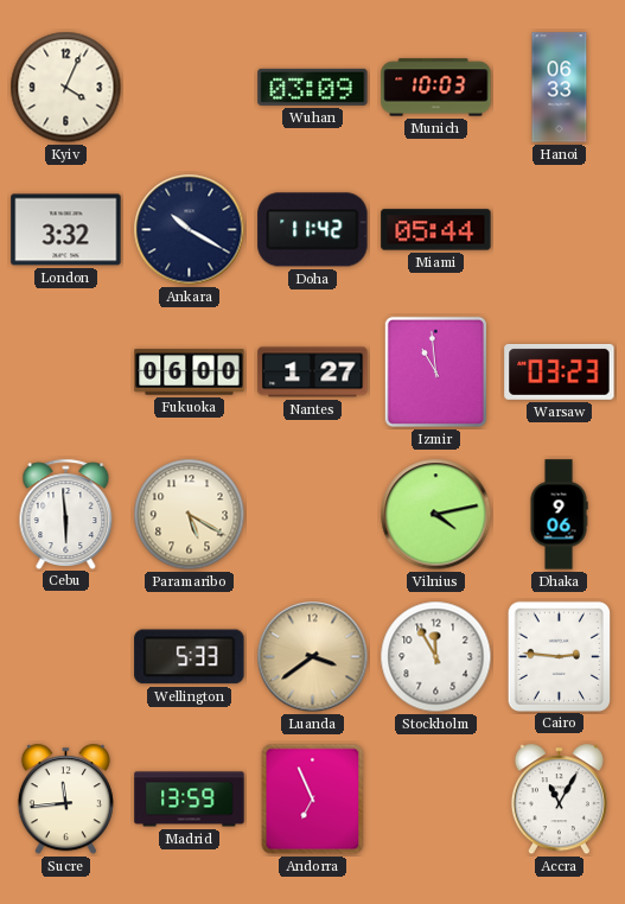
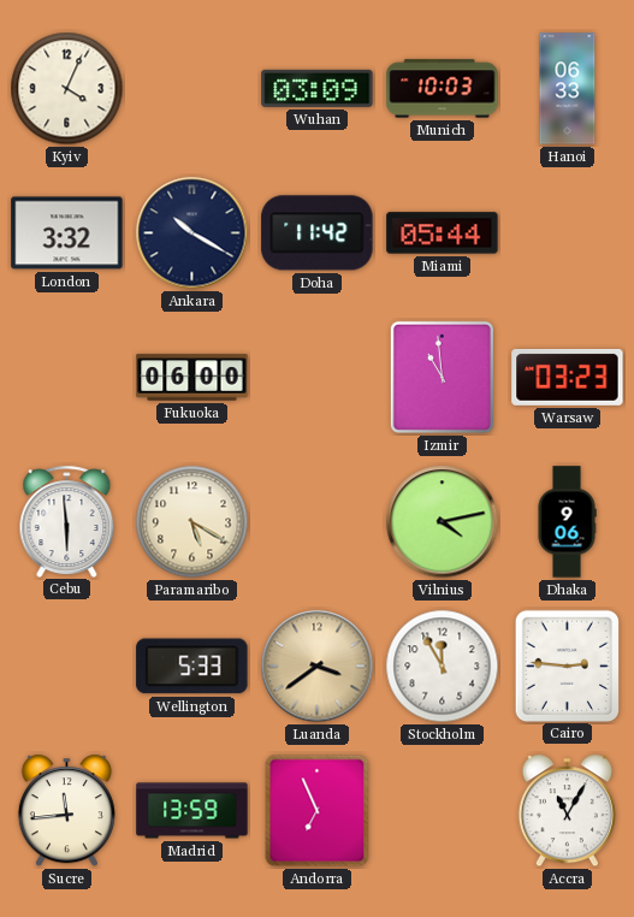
Nantes: 1:27 -> none
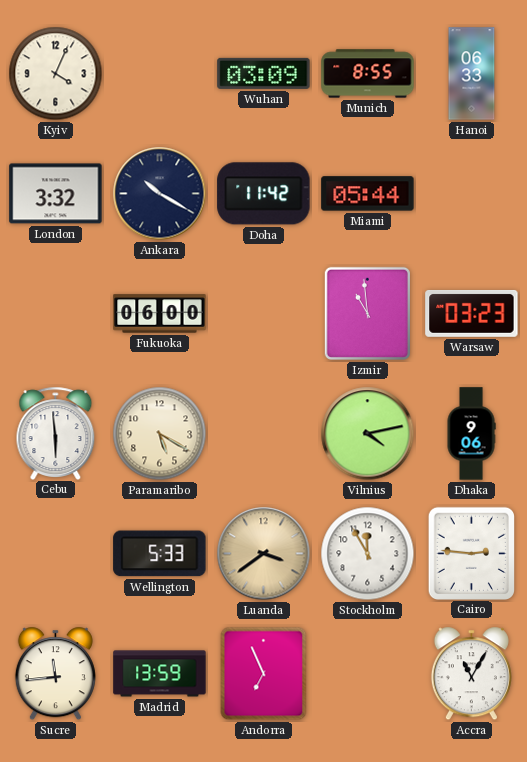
Munich: 10:03 -> 8:55
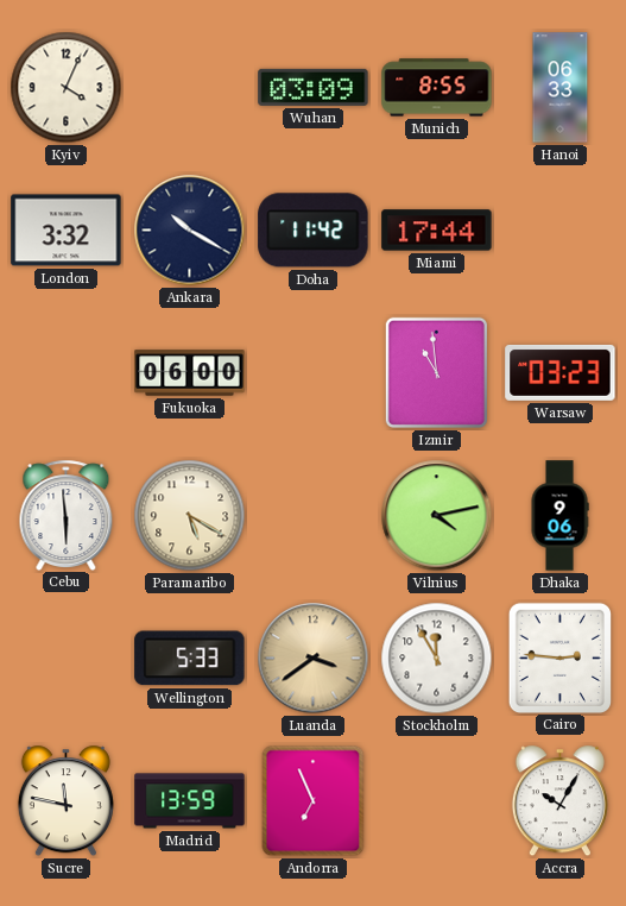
Miami: 05:44 -> 17:44
Sucre: 11:44 -> 11:47
Accra: 11:05 -> 10:05
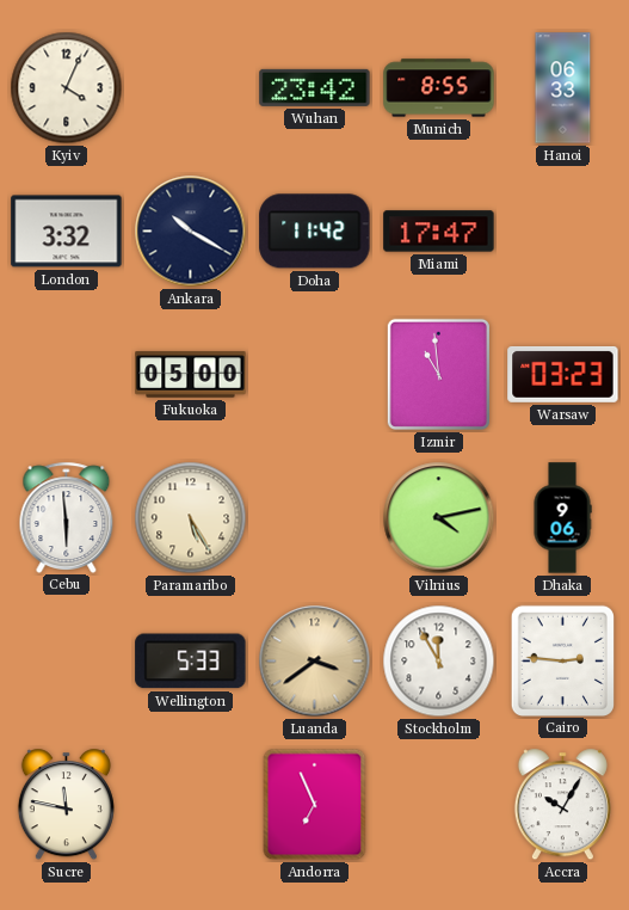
Wuhan: 03:09 -> 23:42
Miami: 17:44 -> 17:47
Fukuoka: 06:00 -> 05:00
Paramaribo: 5:20 -> 5:25
Madrid: 13:59 -> none
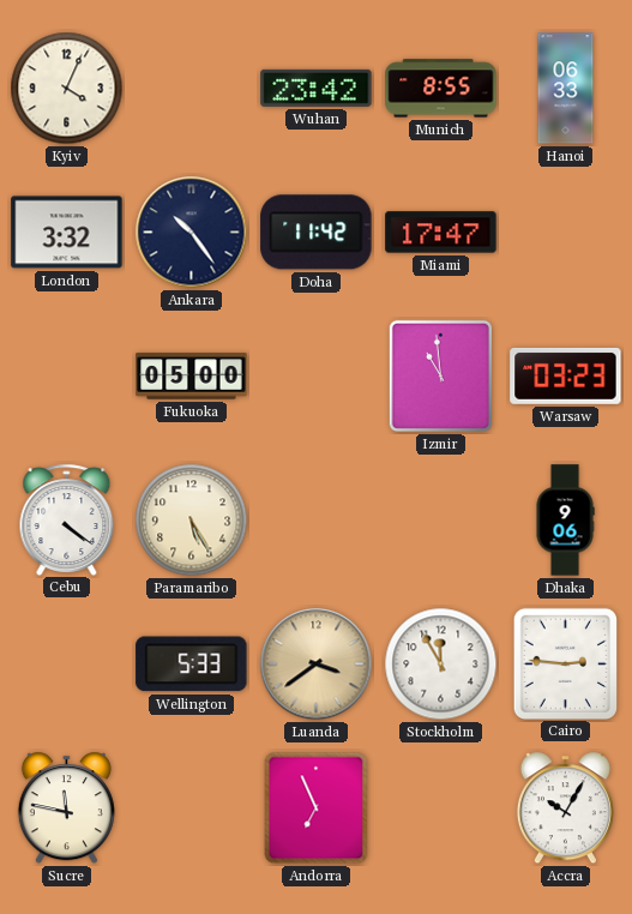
Ankara: 10:20 -> 10:24
Cebu: 5:59 -> 4:21
Vilnius: 4:13 -> none
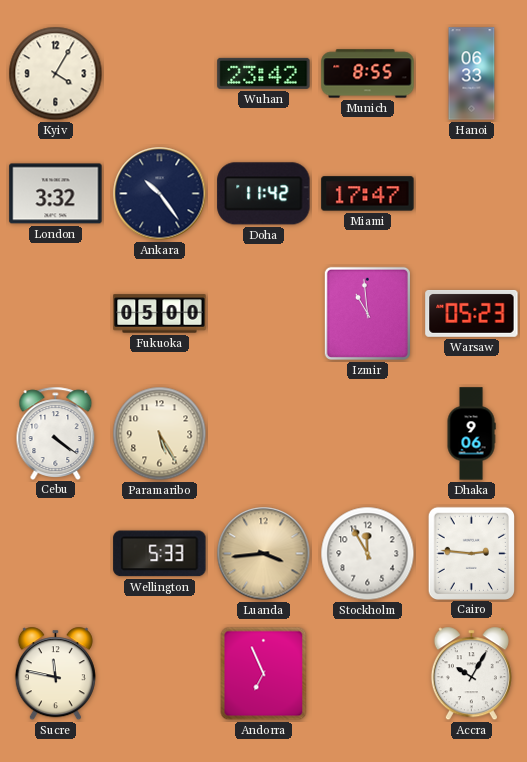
Kyiv: 4:04 -> 4:05
Warsaw: 03:23 -> 05:23
Luanda: 3:39 -> 3:44
